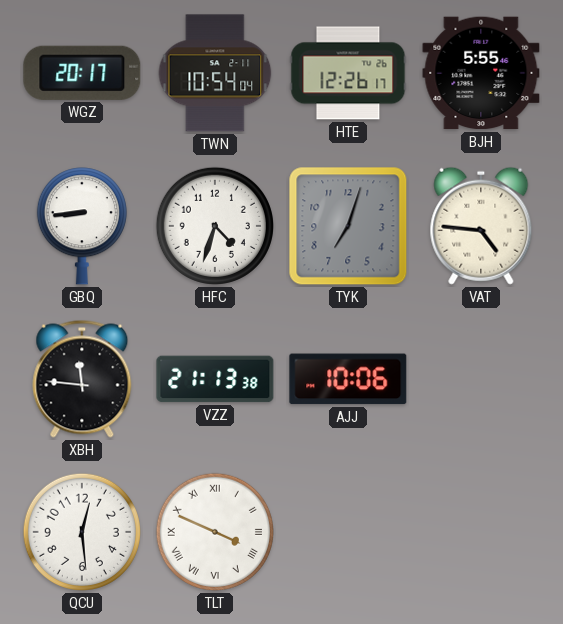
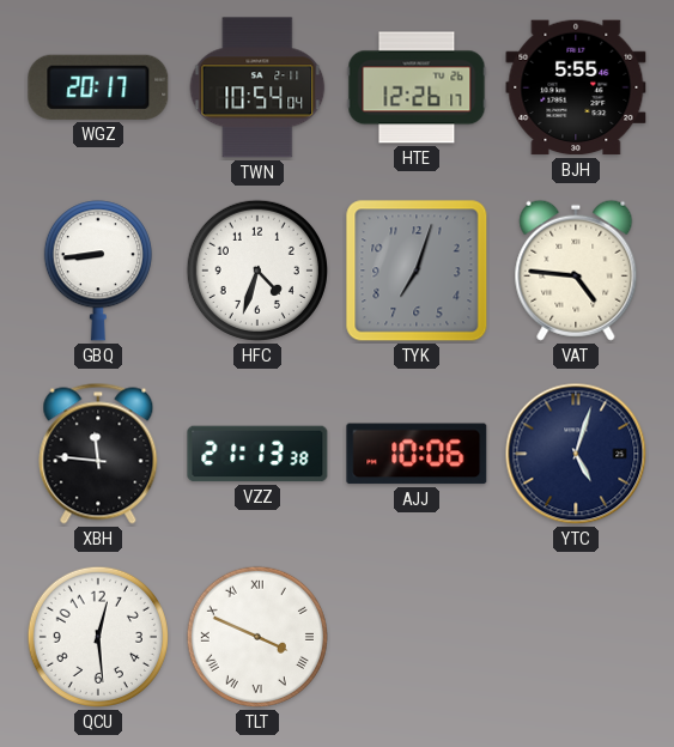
YTC: none -> 5:03
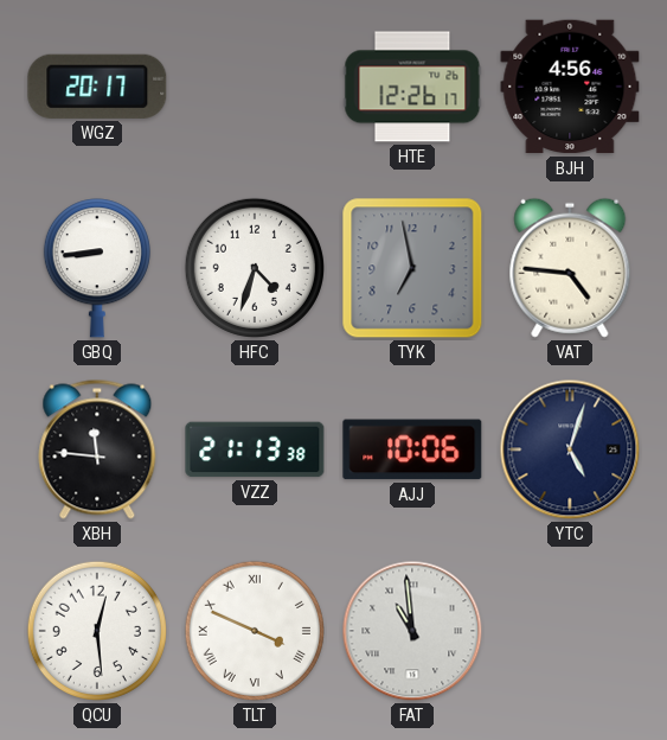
TWN: 10:54 -> none
BJH: 5:55 -> 4:56
TYK: 7:03 -> 6:58
FAT: none -> 10:59
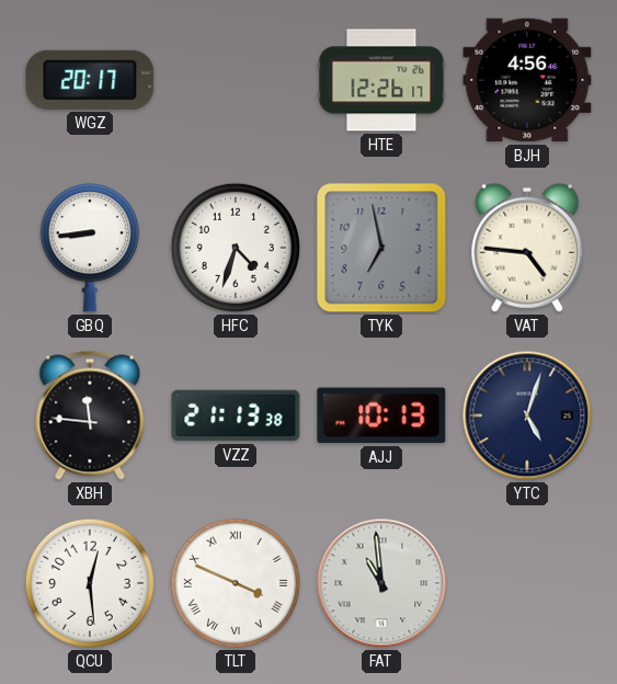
AJJ: 10:06 -> 10:13
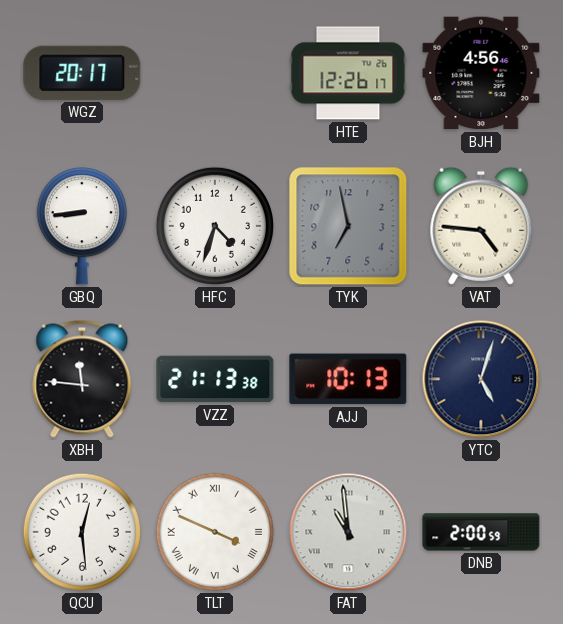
DNB: none -> 2:00
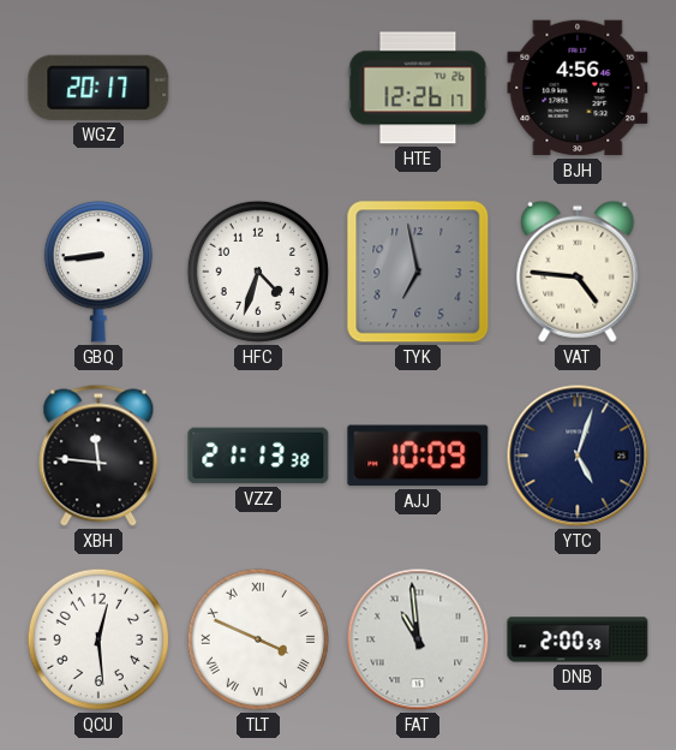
AJJ: 10:13 -> 10:09
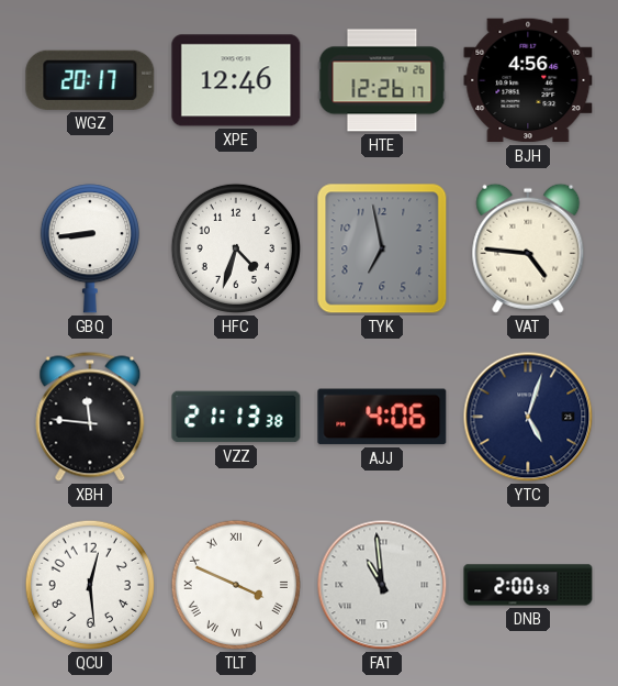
XPE: none -> 12:46
AJJ: 10:09 -> 4:06
